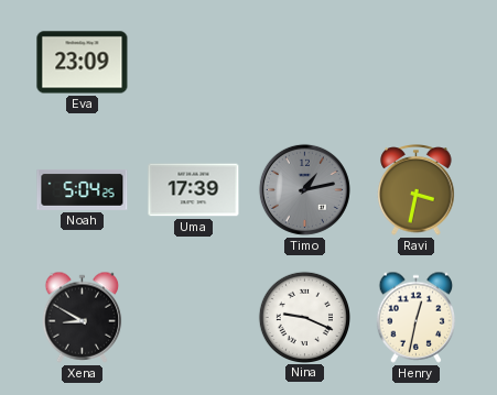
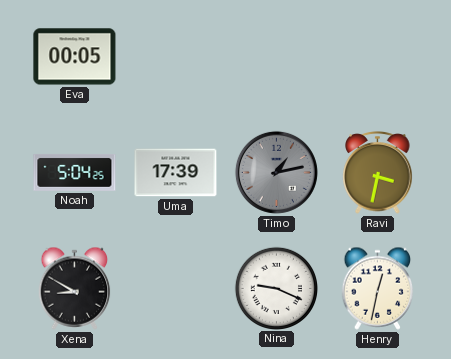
Eva: 23:09 -> 00:05
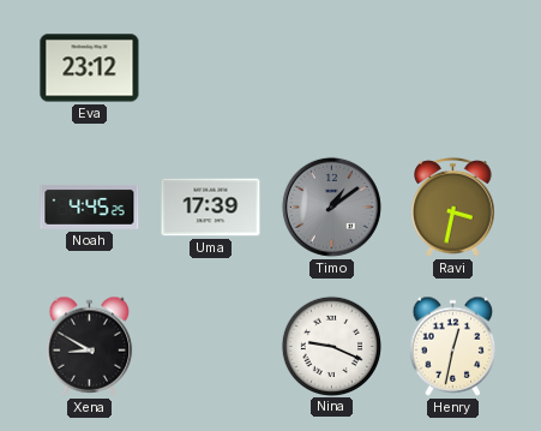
Eva: 00:05 -> 23:12
Noah: 5:04 -> 4:45
Timo: 1:13 -> 1:09
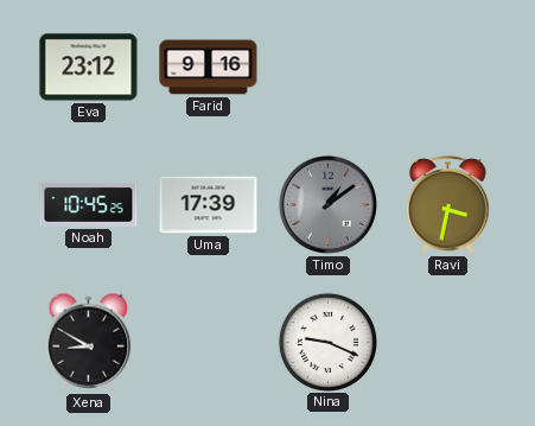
Farid: none -> 9:16
Noah: 4:45 -> 10:45
Henry: 12:32 -> none
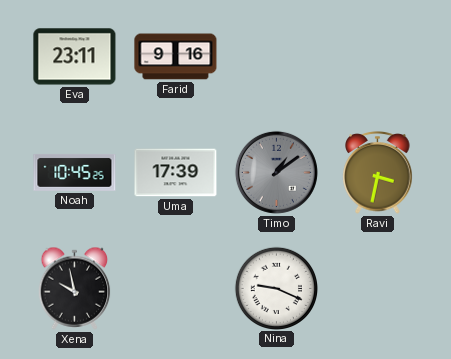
Eva: 23:12 -> 23:11
Xena: 8:50 -> 9:58
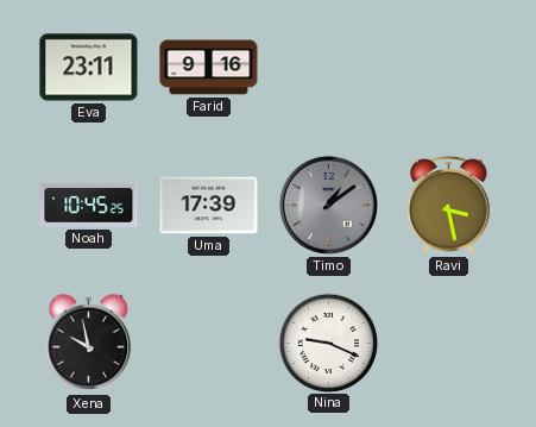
Ravi: 3:32 -> 3:28
